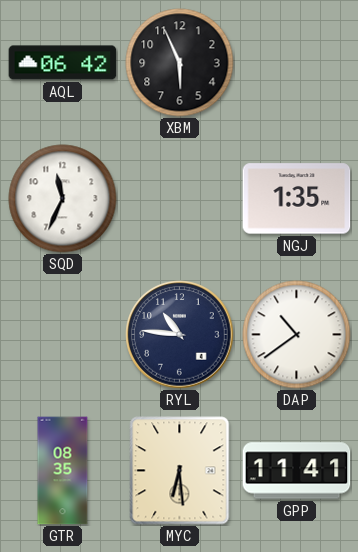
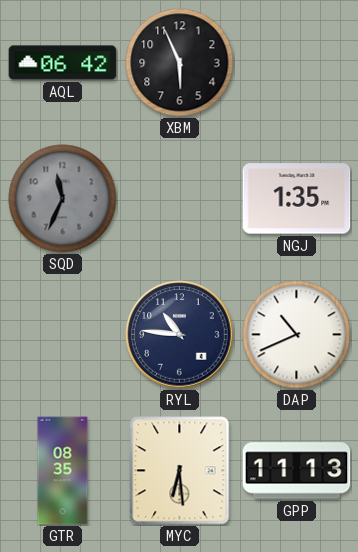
SQD dial: white -> grey
DAP: 10:39 -> 10:41
GPP: 11:41 -> 11:13
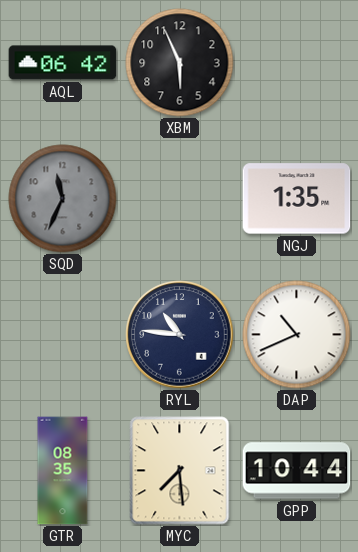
MYC: 6:29 -> 7:29
GPP: 11:13 -> 10:44
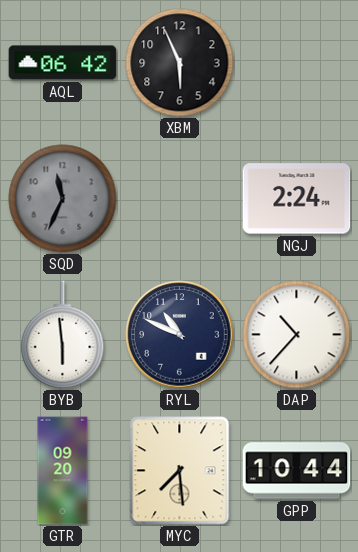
NGJ: 1:35 -> 2:24
BYB: none -> 5:59
RYL: 10:46 -> 10:49
DAP: 10:41 -> 10:37
GTR: 08:35 -> 09:20
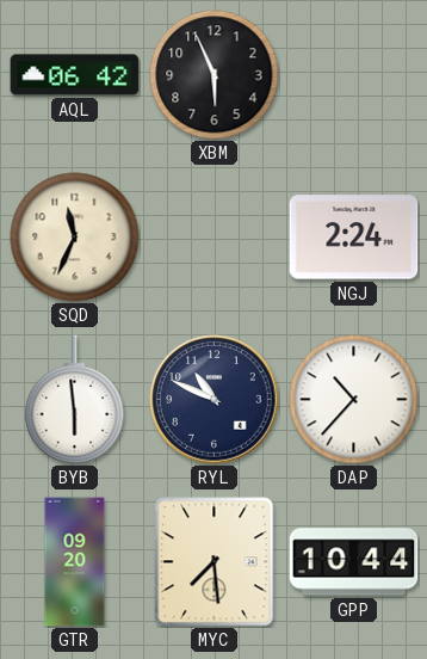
SQD dial: grey -> cream
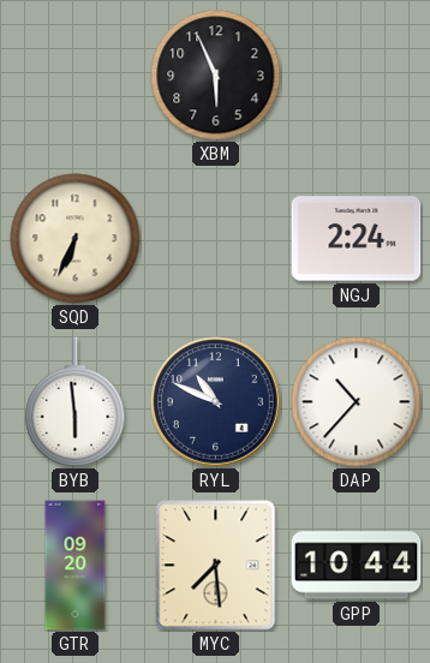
AQL: 06:42 -> none
SQD: 11:34 -> 6:34
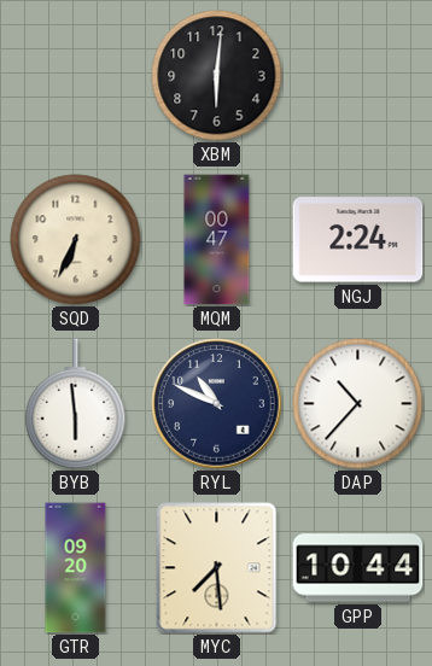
XBM: 5:56 -> 6:01
MQM: none -> 00:47
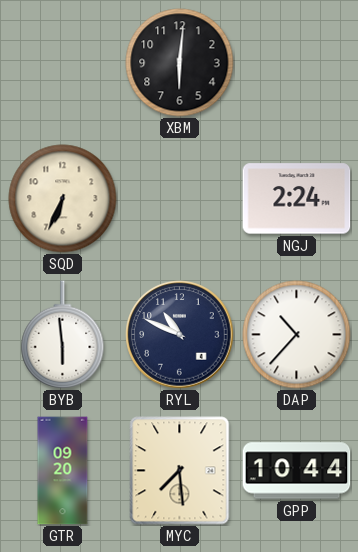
MQM: 00:47 -> none
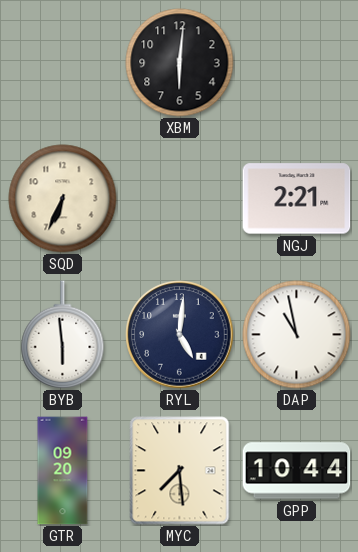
NGJ: 2:24 -> 2:21
RYL: 10:49 -> 5:01
DAP: 10:37 -> 10:58
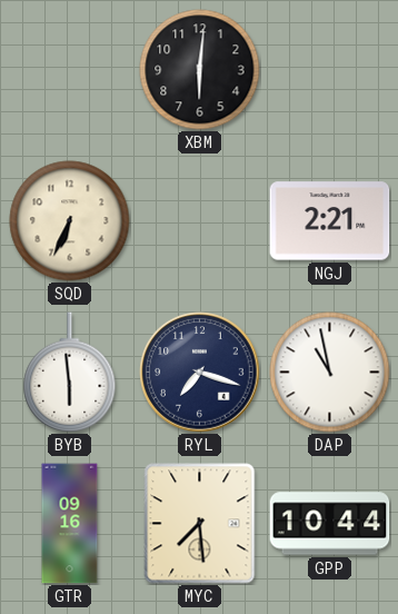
RYL: 5:01 -> 7:18
GTR: 09:20 -> 09:16
